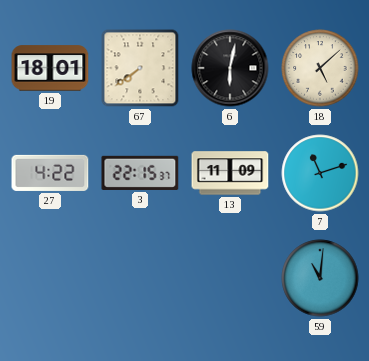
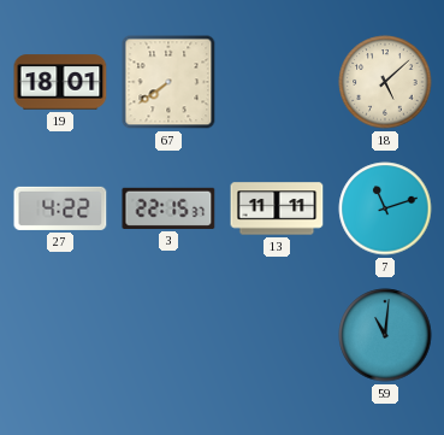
6: 6:02 -> none
13: 11:09 -> 11:11
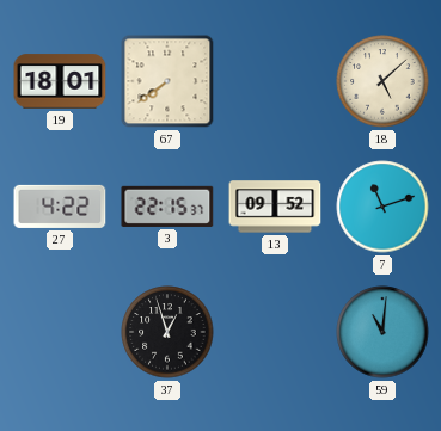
13: 11:11 -> 09:52
37: none -> 12:57
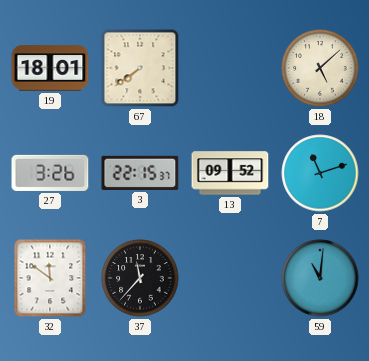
27: 4:22 -> 3:26
32: none -> 11:51
37: 12:57 -> 11:37
